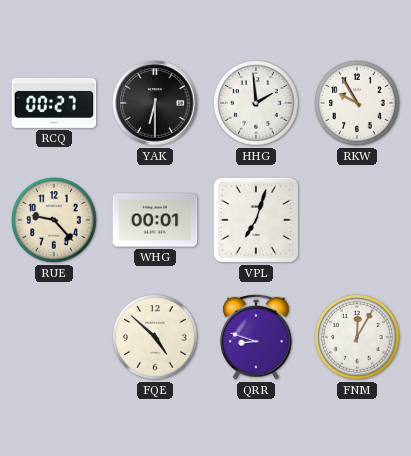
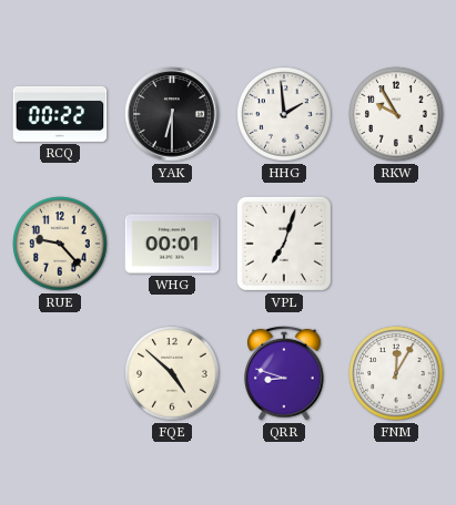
RCQ: 00:27 -> 00:22
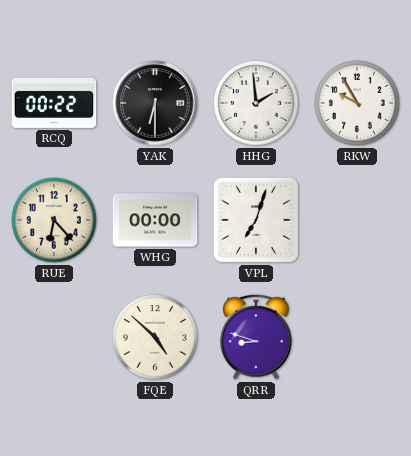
RUE: 9:23 -> 6:23
WHG: 00:01 -> 00:00
FNM: 12:05 -> none
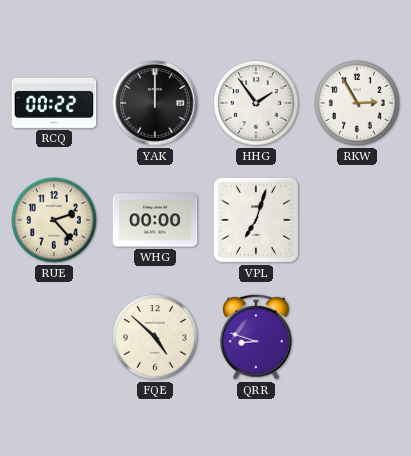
YAK: 6:30 -> 12:00
HHG: 1:59 -> 1:54
RKW: 9:55 -> 2:55
RUE: 6:23 -> 2:23
